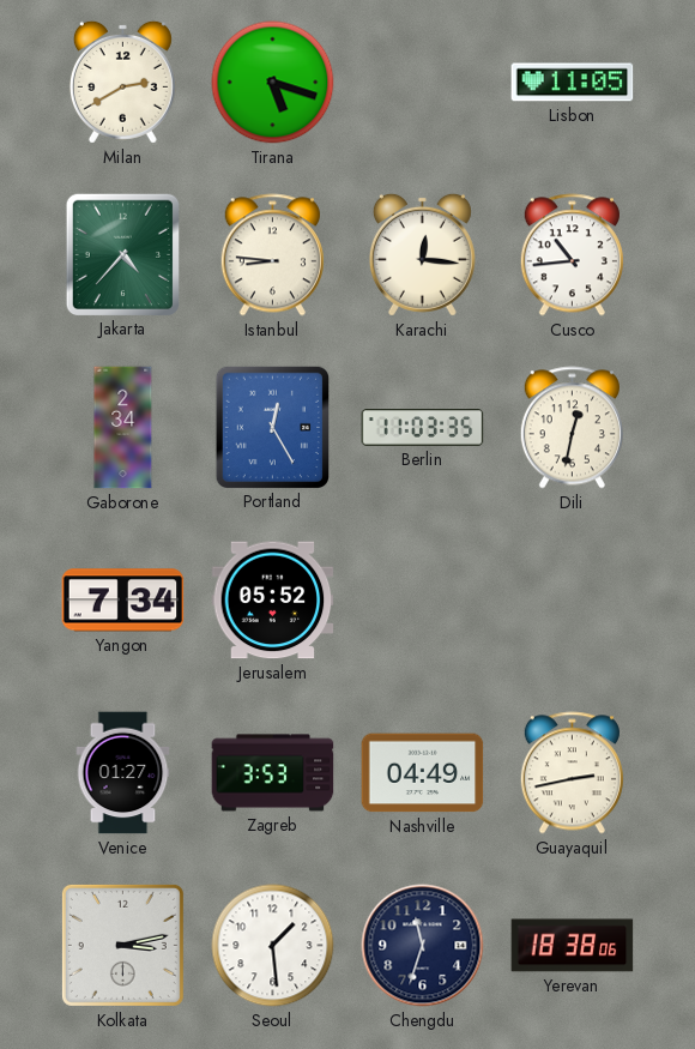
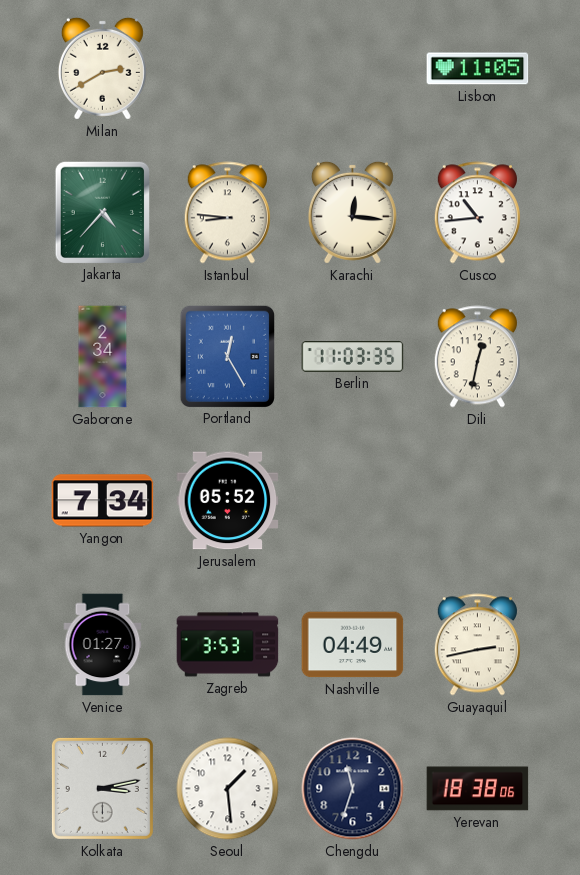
Tirana: 5:18 -> none
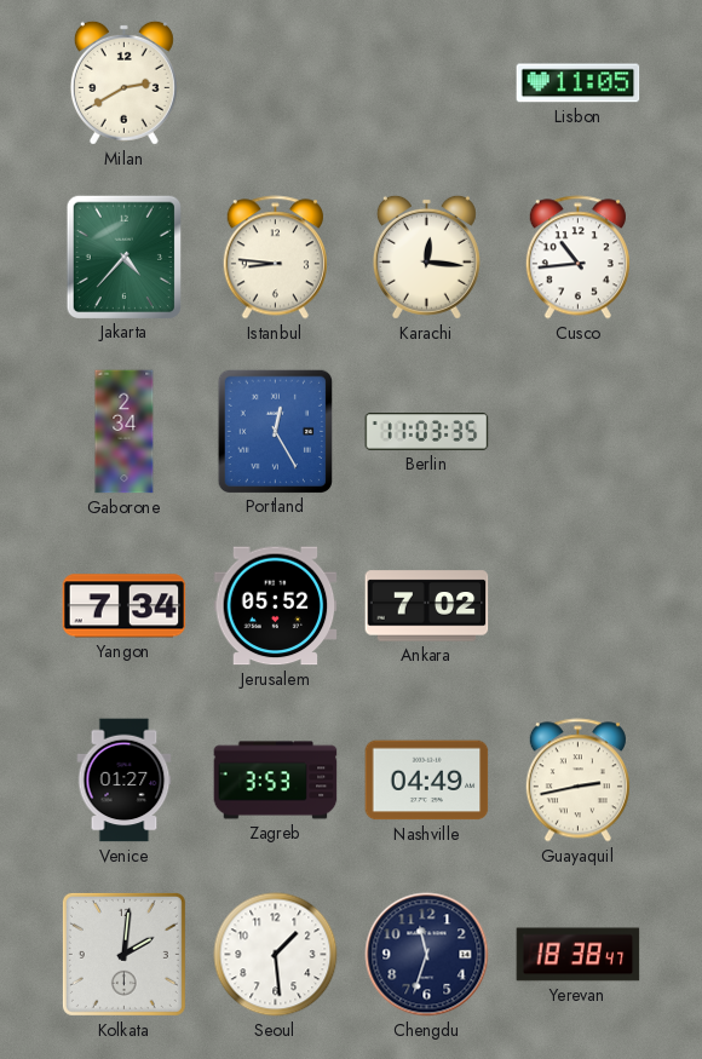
Dili: 12:32 -> none
Ankara: none -> 7:02
Kolkata: 3:13 -> 2:01
Yerevan: 18:38:06 -> 18:38:47
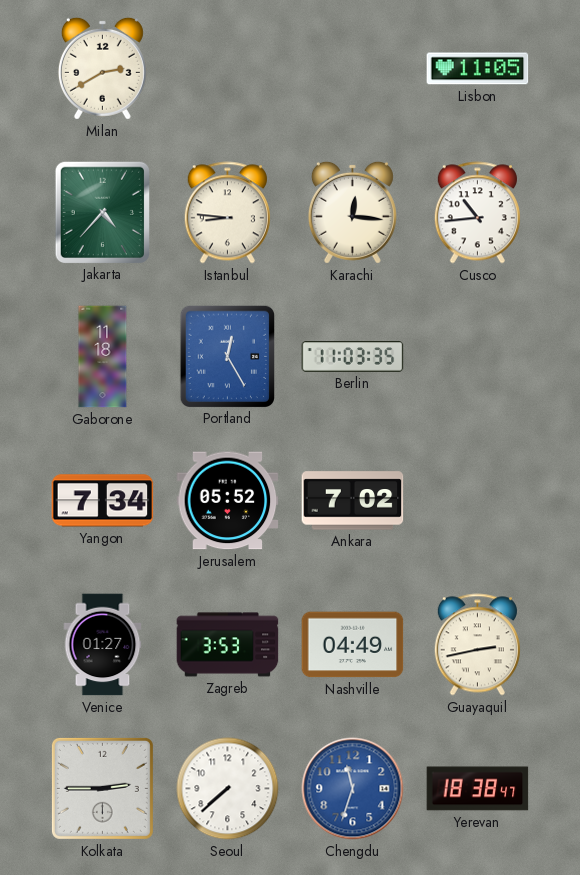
Gaborone: 2:34 -> 11:18
Kolkata: 2:01 -> 2:45
Seoul: 1:29 -> 7:38
Chengdu dial: navy -> blue
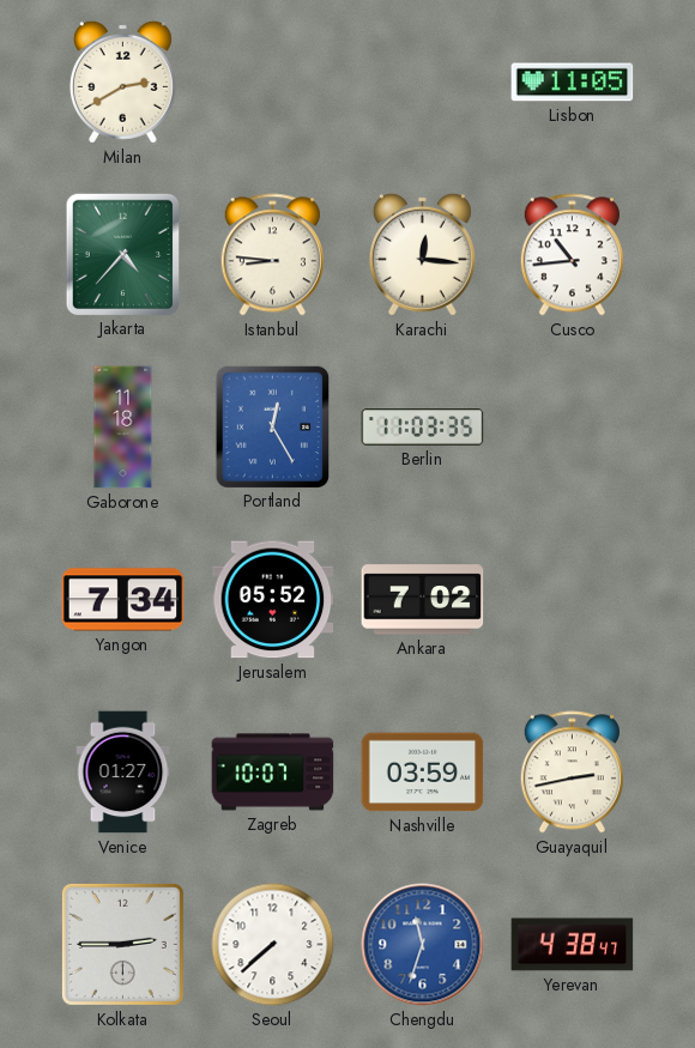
Zagreb: 3:53 -> 10:07
Nashville: 04:49 -> 03:59
Yerevan: 18:38 -> 4:38
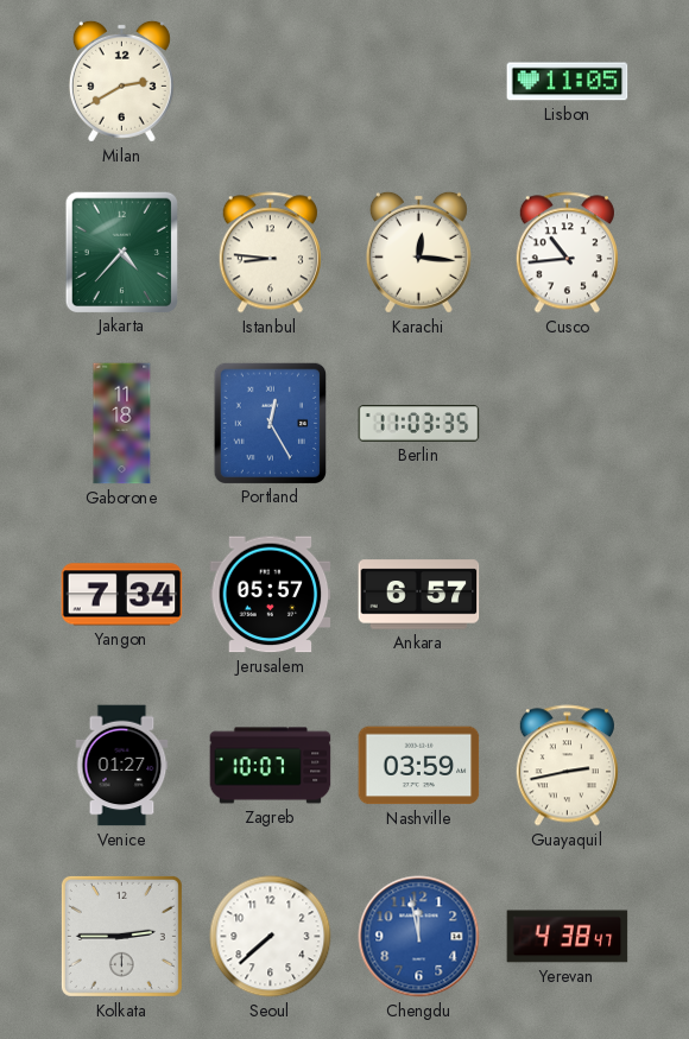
Jerusalem: 05:52 -> 05:57
Ankara: 7:02 -> 6:57
Chengdu: 11:33 -> 11:58
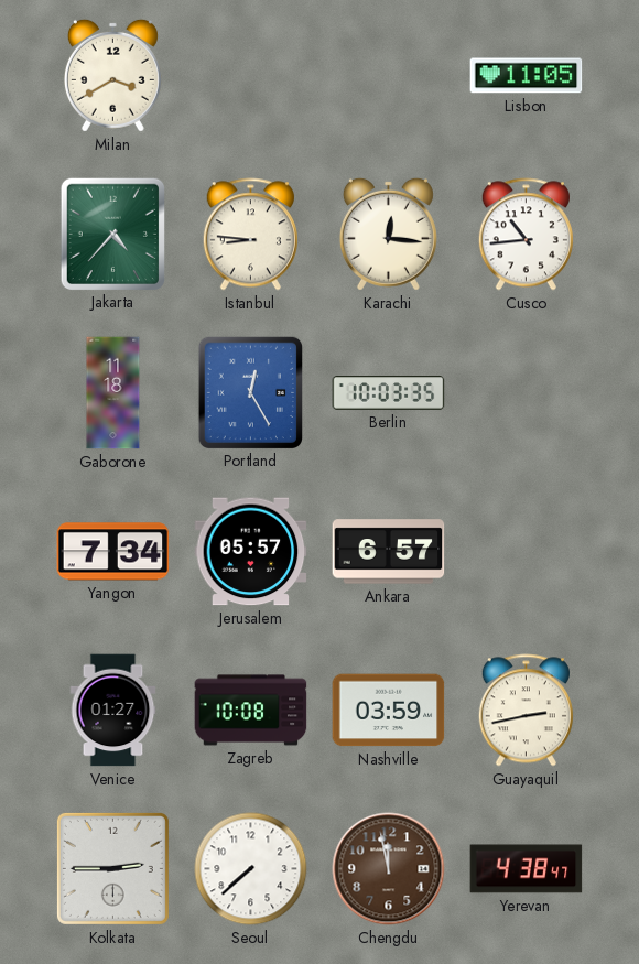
Milan: 2:40 -> 3:40
Berlin: 11:03 -> 10:03
Zagreb: 10:07 -> 10:08
Chengdu dial: blue -> brown
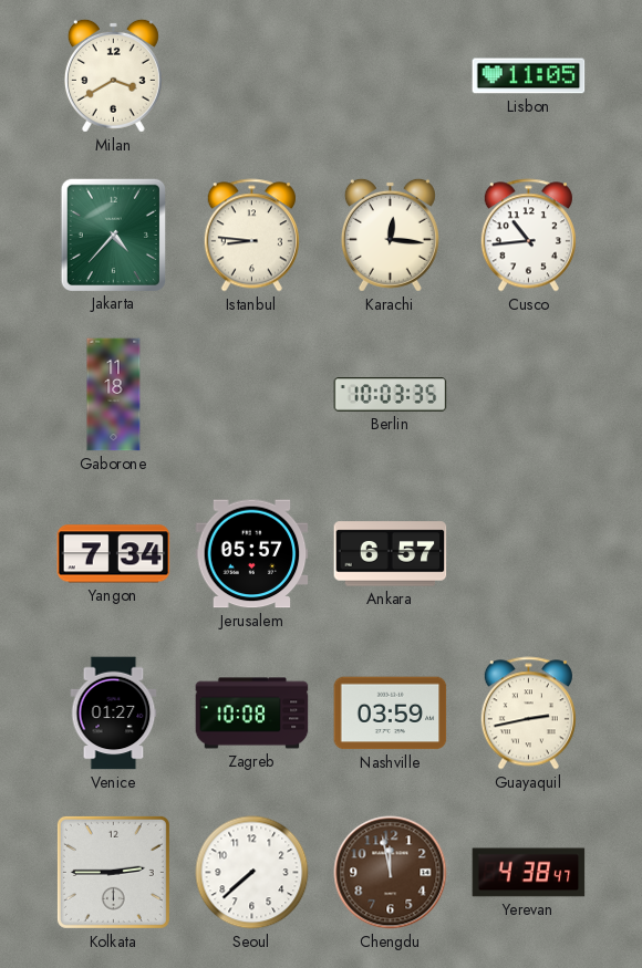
Portland: 12:25 -> none
